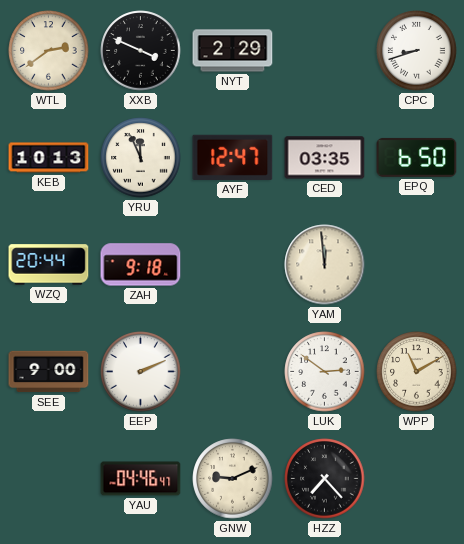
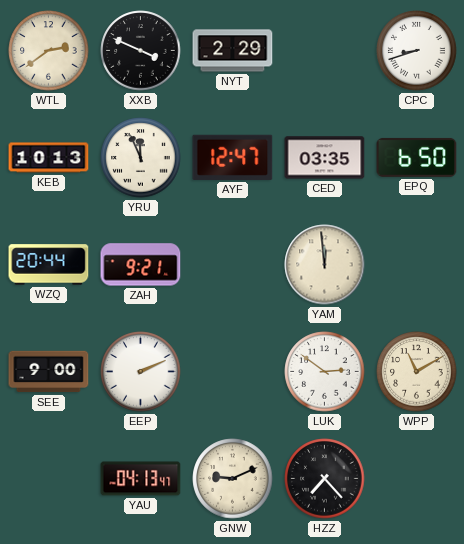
ZAH: 9:18 -> 9:21
YAU: 04:46 -> 04:13
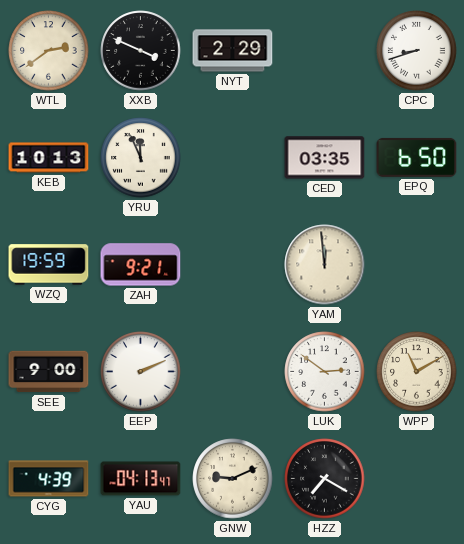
AYF: 12:47 -> none
WZQ: 20:44 -> 19:59
CYG: none -> 4:39
HZZ: 7:23 -> 7:20
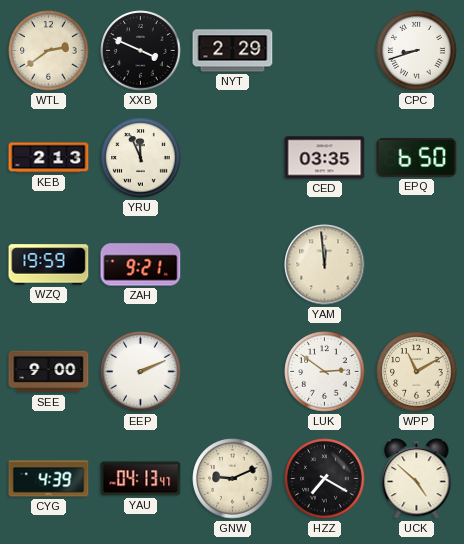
KEB: 10:13 -> 2:13
UCK: none -> 4:52
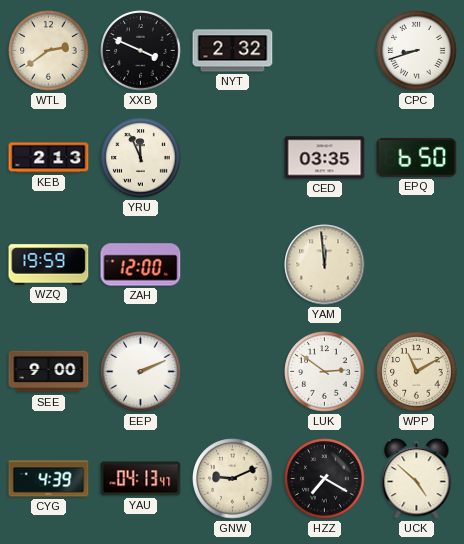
NYT: 2:29 -> 2:32
ZAH: 9:21 -> 12:00
